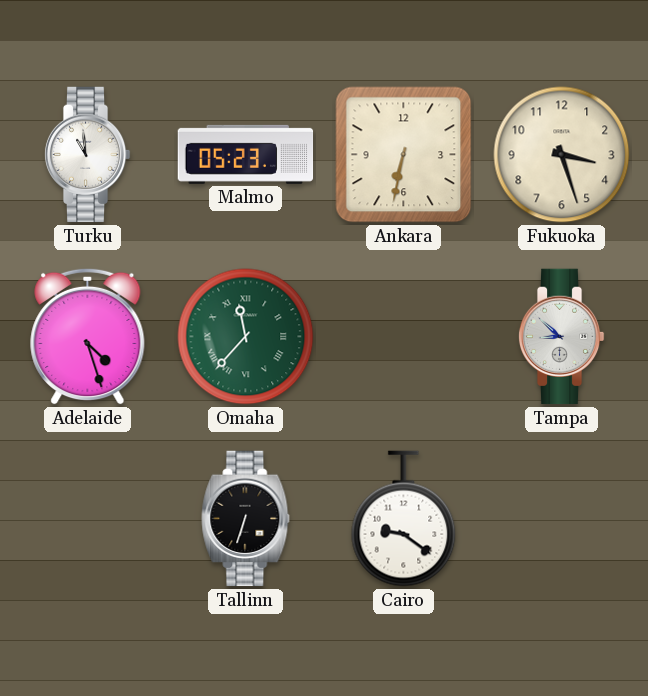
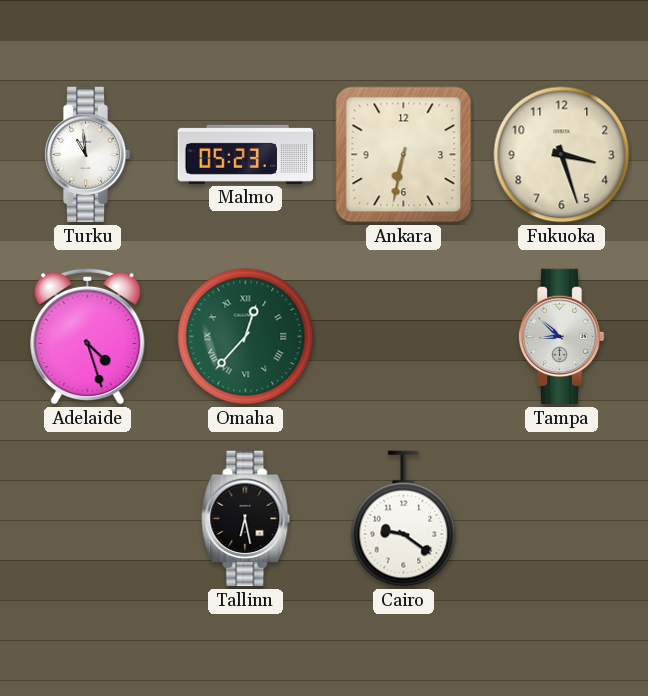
Omaha: 11:37 -> 12:37
Tallinn: 6:33 -> 6:28
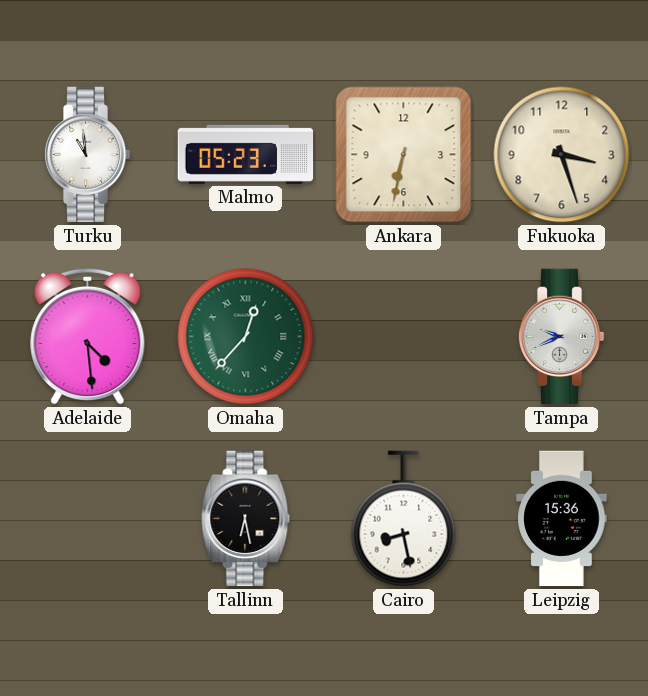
Adelaide: 4:27 -> 4:29
Tampa: 8:52 -> 9:41
Cairo: 9:21 -> 8:28
Leipzig: none -> 15:36
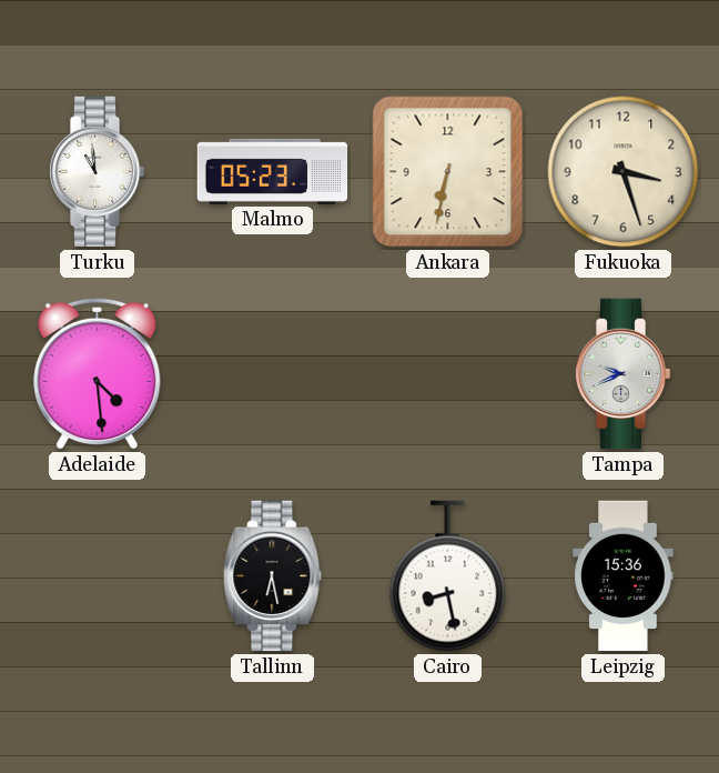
Omaha: 12:37 -> none
